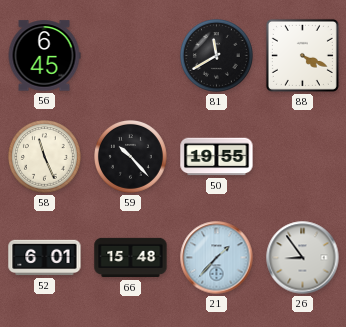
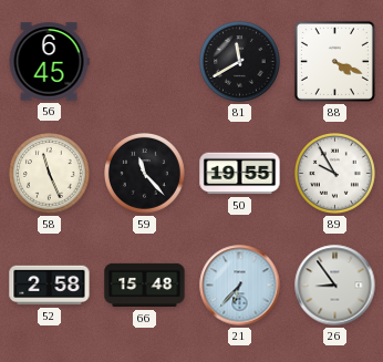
59: 10:23 -> 11:23
89: none -> 9:55
52: 6:01 -> 2:58
21: 1:37 -> 6:37
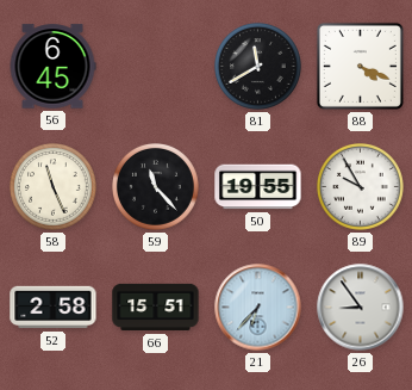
66: 15:48 -> 15:51
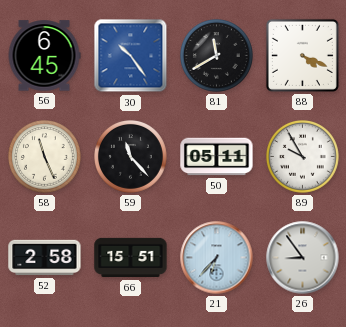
30: none -> 10:24
50: 19:55 -> 05:11
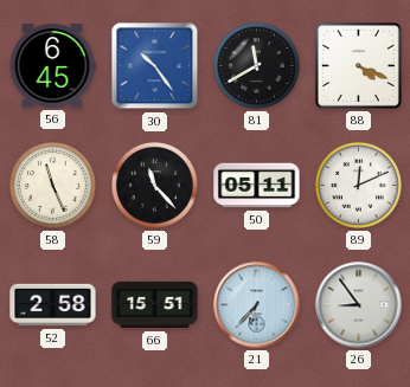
89: 9:55 -> 12:11
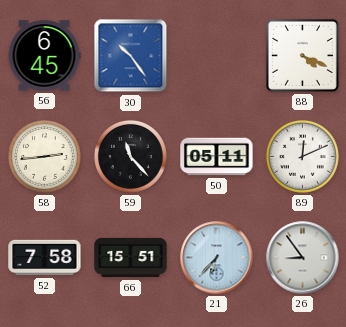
81: 11:40 -> none
58: 11:26 -> 2:44
52: 2:58 -> 7:58
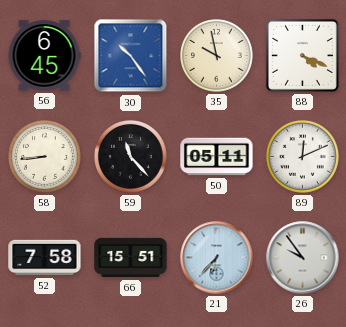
35: none -> 9:58
58: 2:44 -> 8:44
26: 8:54 -> 9:54
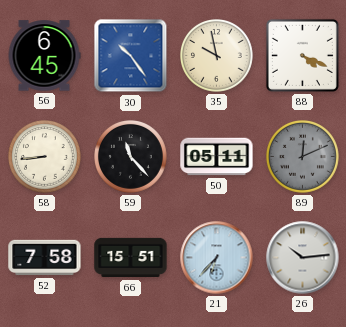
89 dial: white -> grey
26: 9:54 -> 10:14
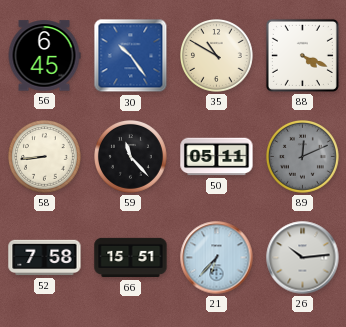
35: 9:58 -> 10:50
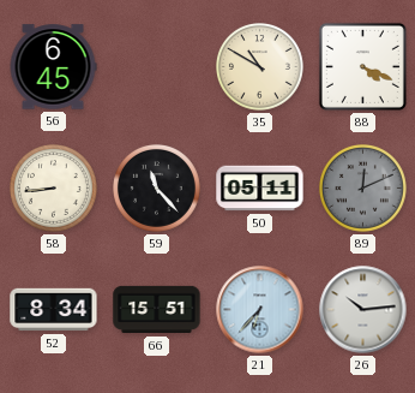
30: 10:24 -> none
52: 7:58 -> 8:34
